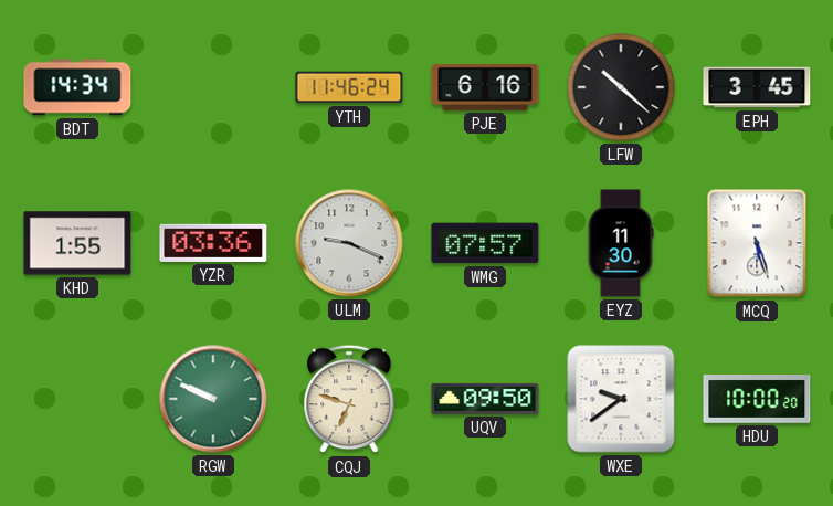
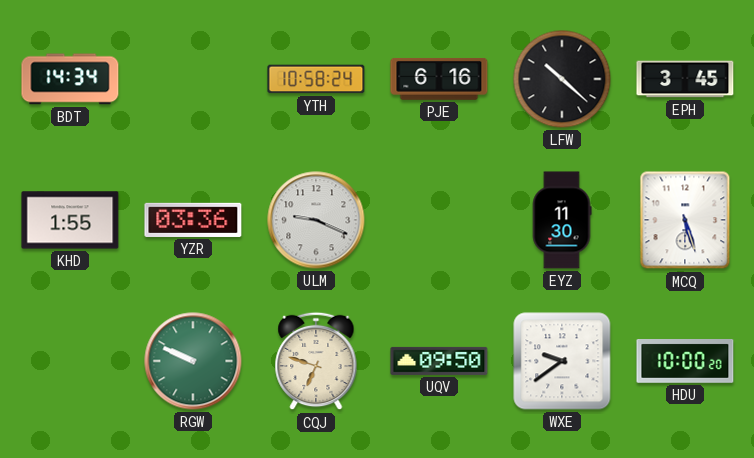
YTH: 11:46 -> 10:58
WMG: 07:57 -> none
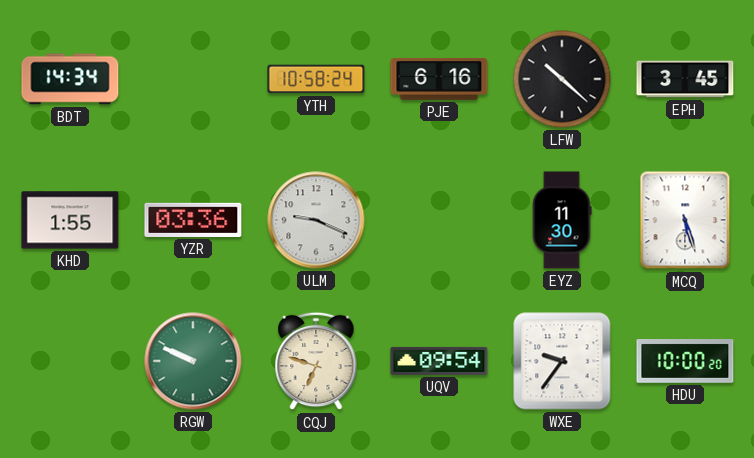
UQV: 09:50 -> 09:54
WXE: 9:39 -> 9:36
